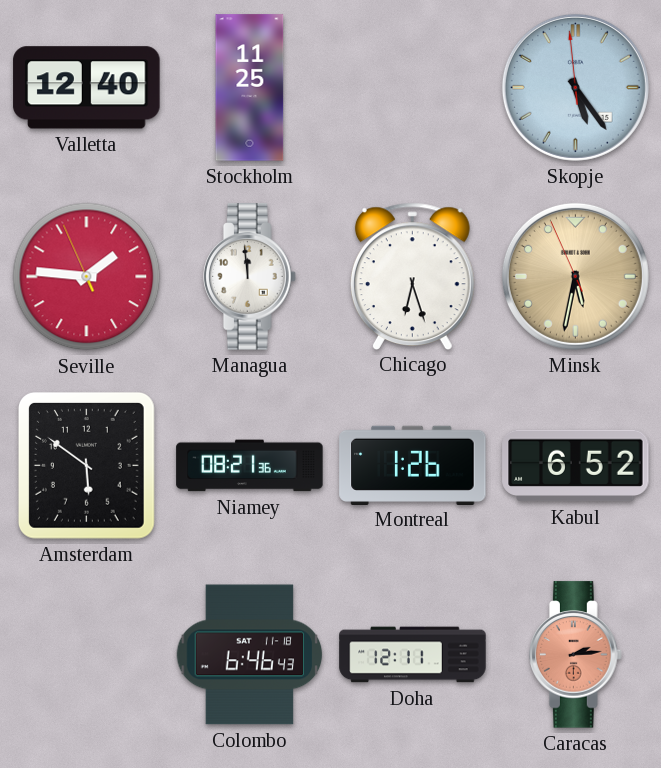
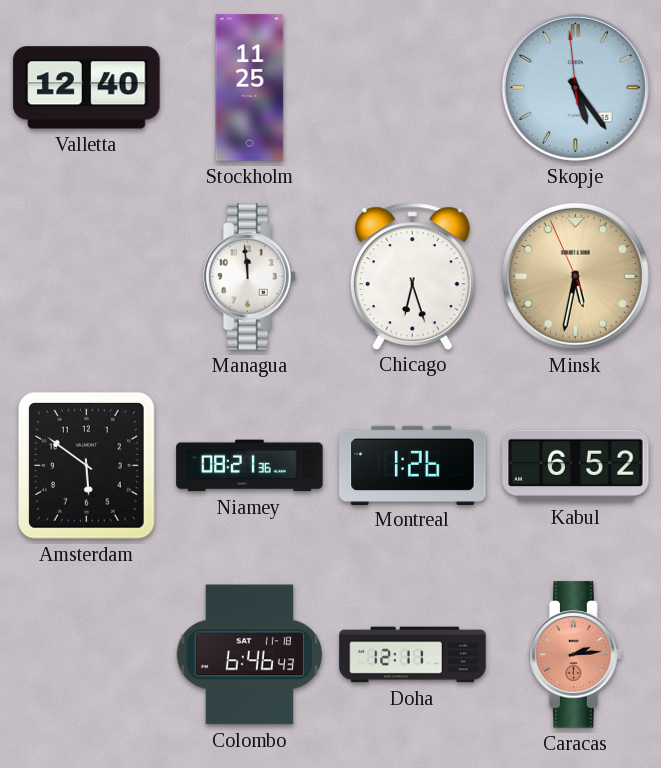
Seville: 1:45 -> none
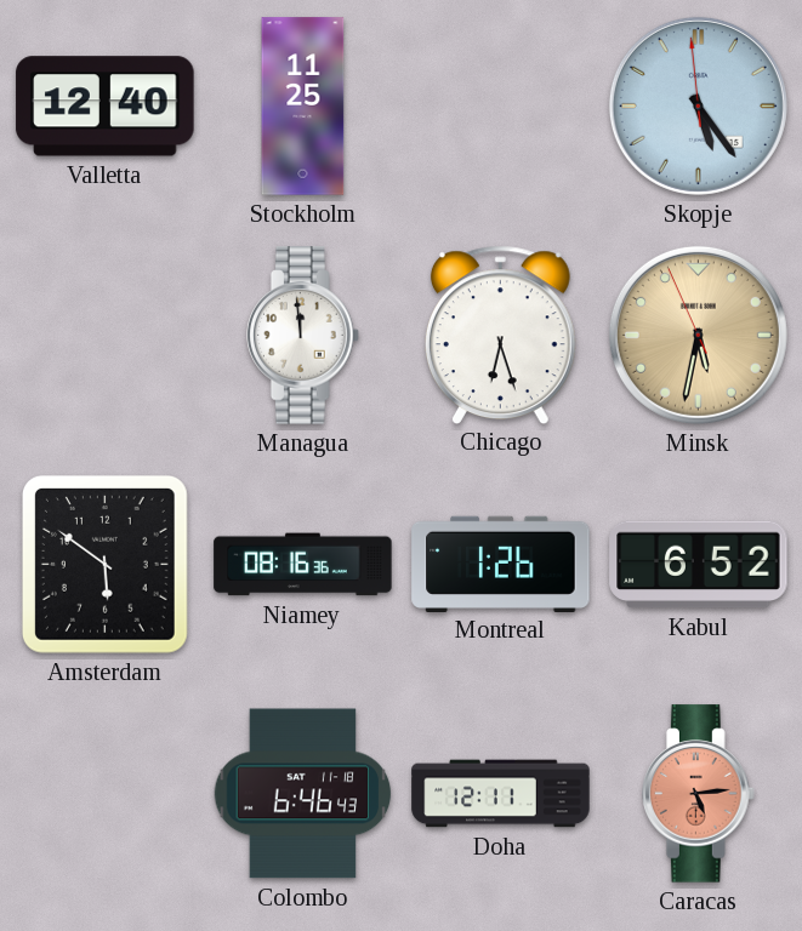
Niamey: 08:21 -> 08:16
Caracas: 2:14 -> 5:14
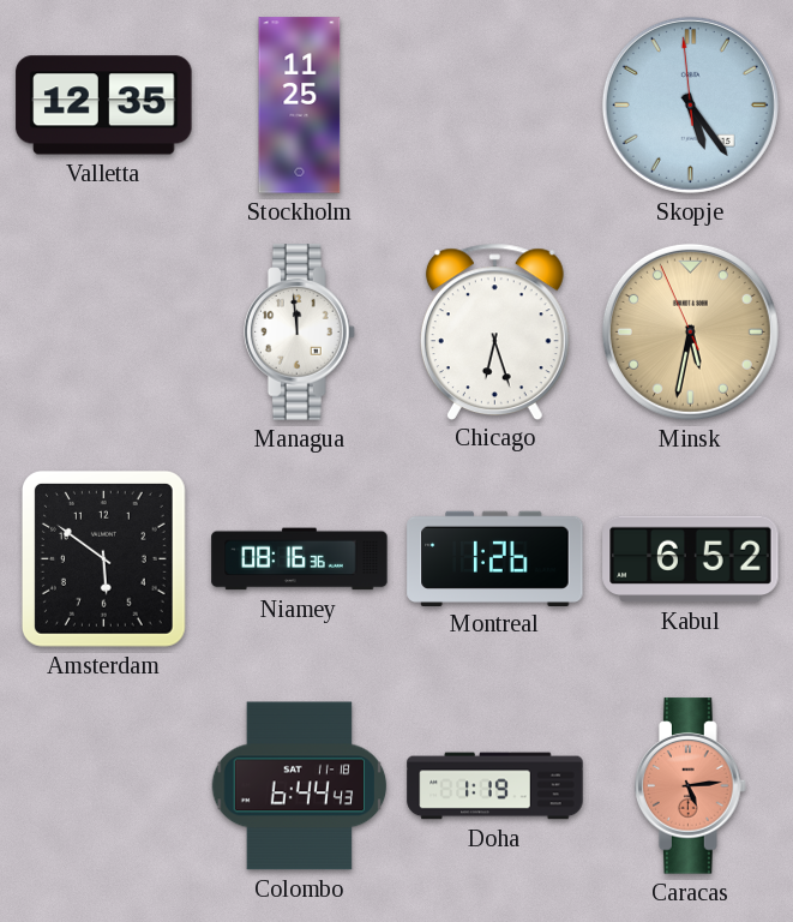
Valletta: 12:40 -> 12:35
Colombo: 6:46 -> 6:44
Doha: 12:11 -> 1:19
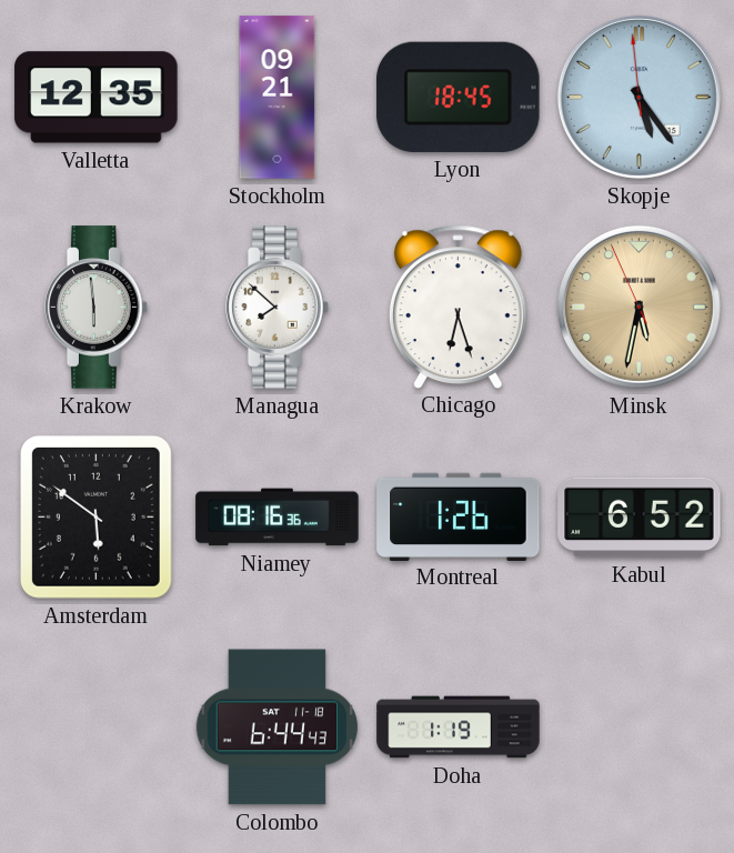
Stockholm: 11:25 -> 09:21
Lyon: none -> 18:45
Krakow: none -> 5:59
Managua: 11:59 -> 7:52
Caracas: 5:14 -> none
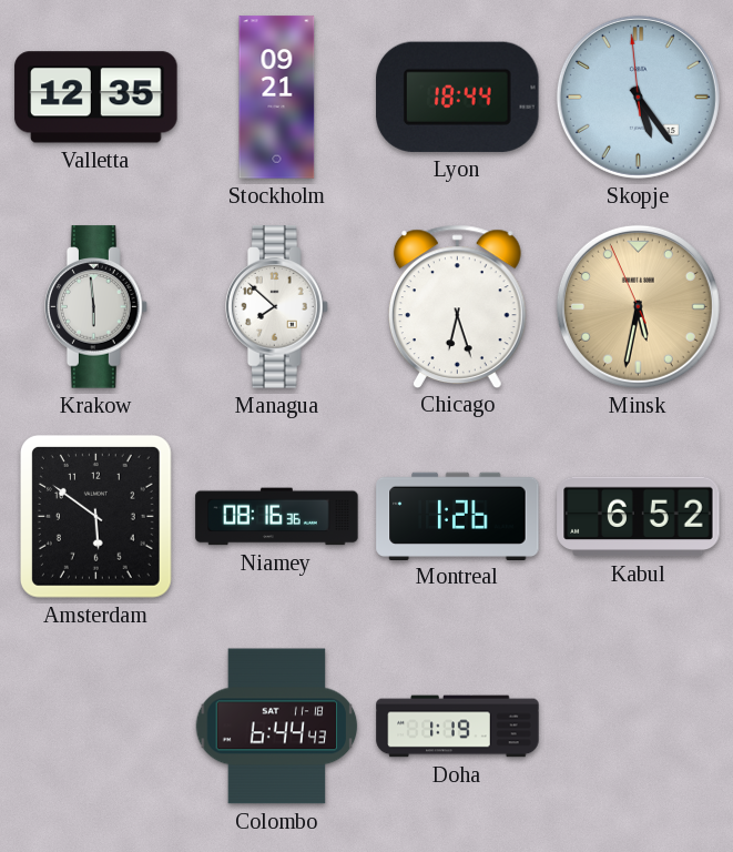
Lyon: 18:45 -> 18:44
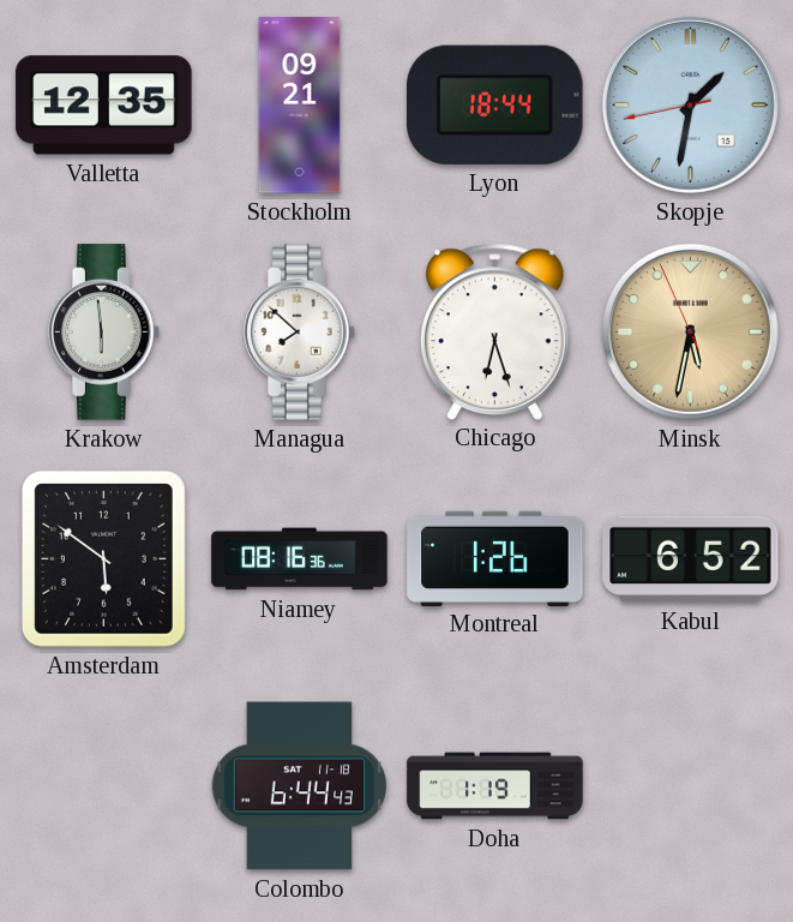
Skopje: 5:23 -> 1:31
